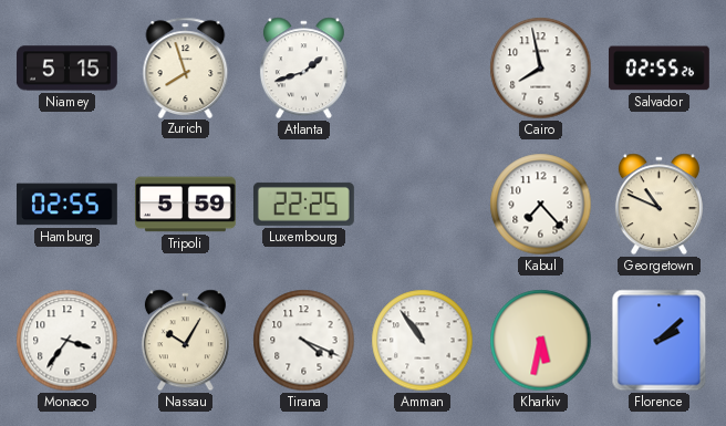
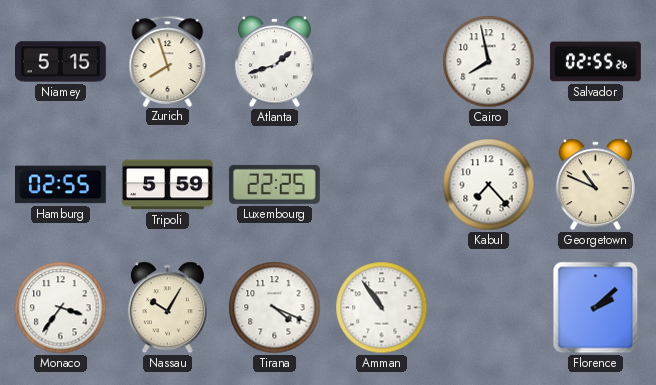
Kharkiv: 5:32 -> none
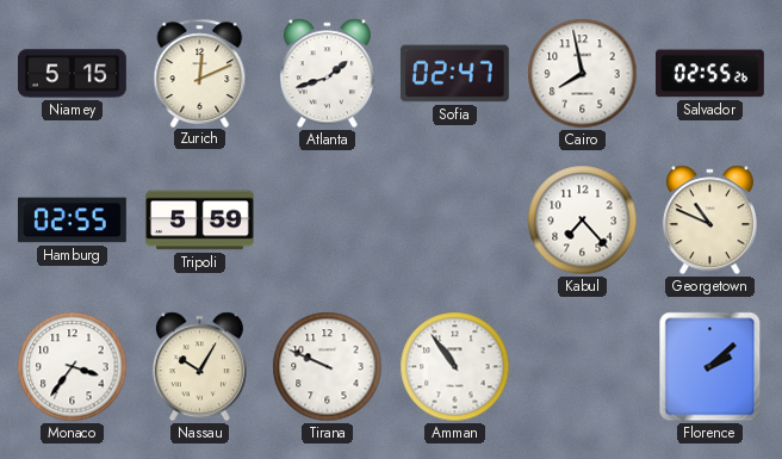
Zurich: 7:57 -> 12:11
Sofia: none -> 02:47
Luxembourg: 22:25 -> none
Tirana: 4:19 -> 9:49
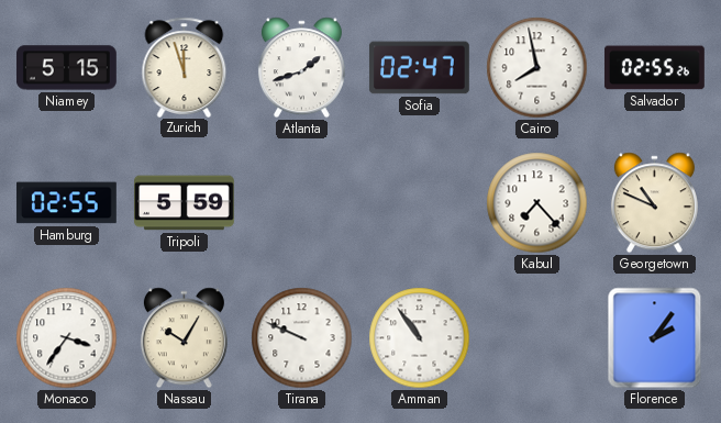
Zurich: 12:11 -> 11:57
Florence: 2:08 -> 2:06
